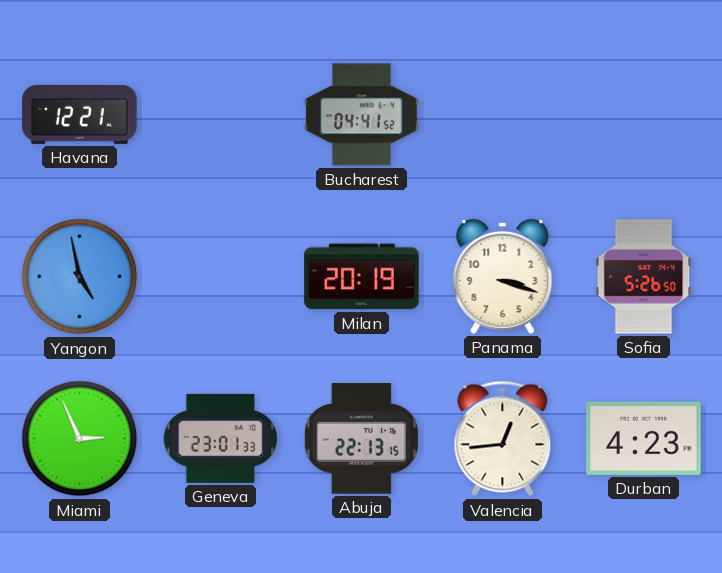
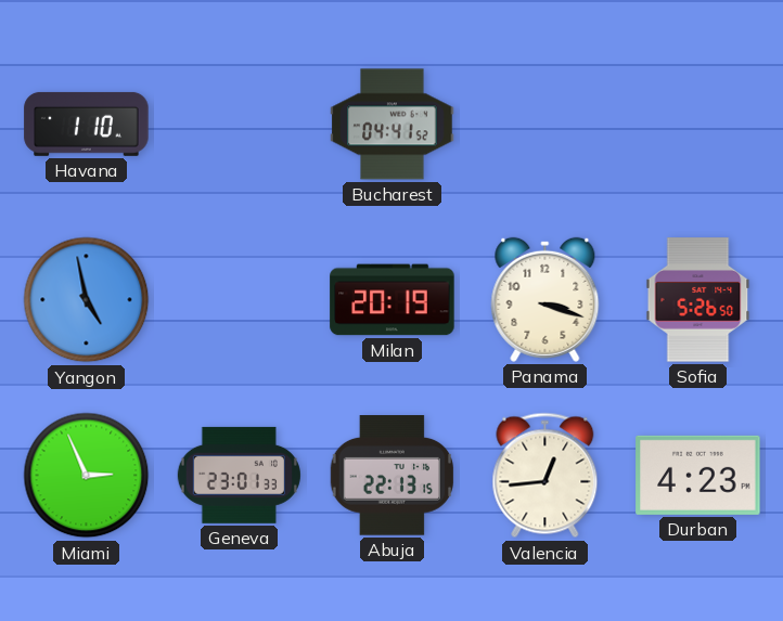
Havana: 12:21 -> 1:10
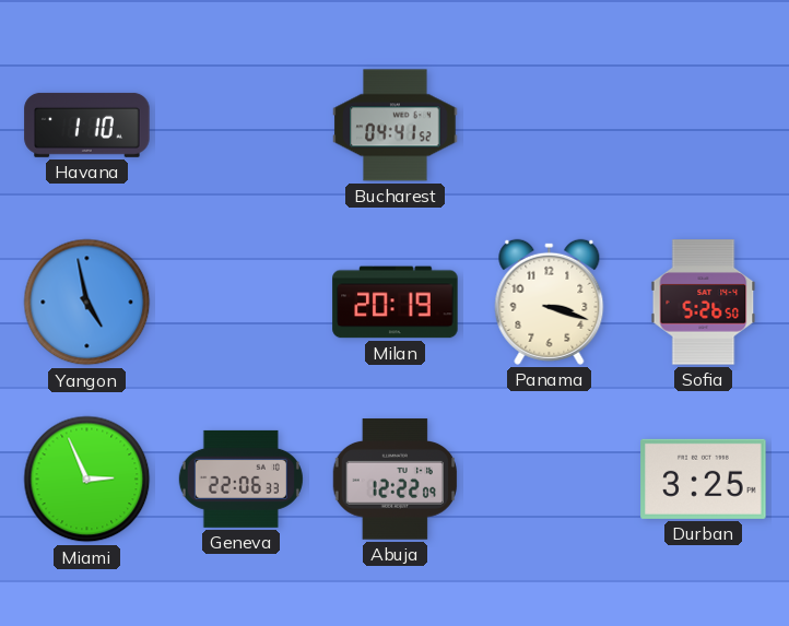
Geneva: 23:01 -> 22:06
Abuja: 22:13 -> 12:22
Valencia: 12:44 -> none
Durban: 4:23 -> 3:25
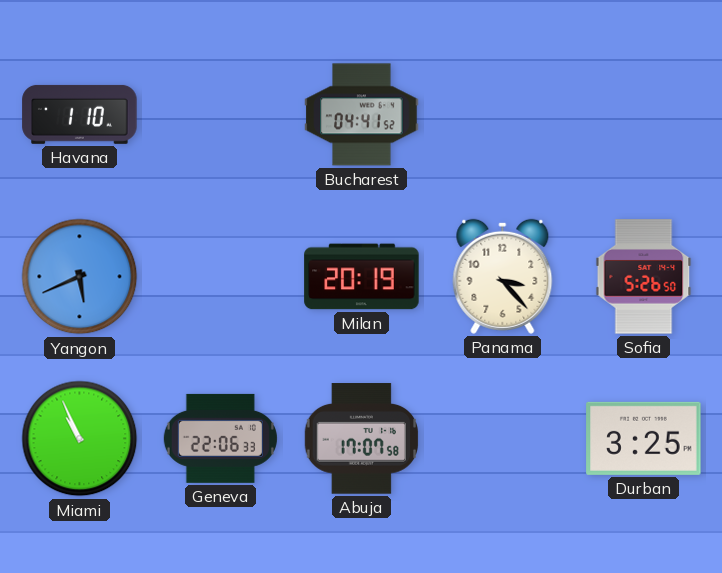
Yangon: 4:58 -> 5:41
Panama: 3:18 -> 3:23
Miami: 2:56 -> 10:56
Abuja: 12:22 -> 17:07
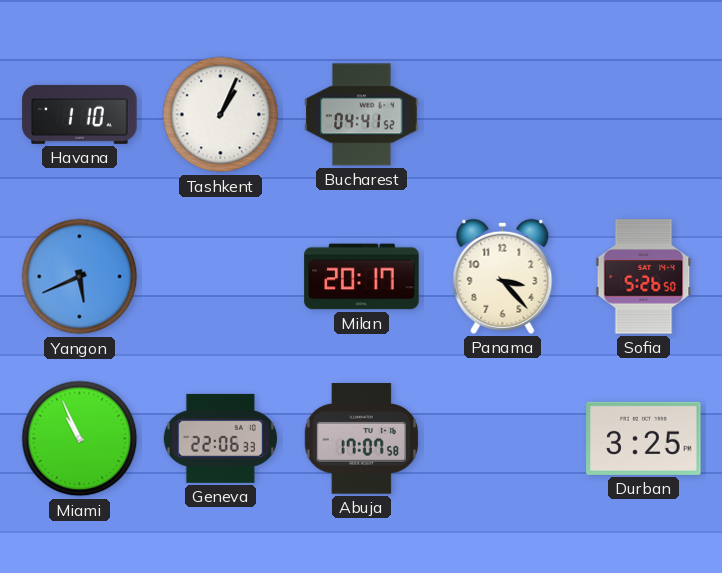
Tashkent: none -> 1:04
Milan: 20:19 -> 20:17
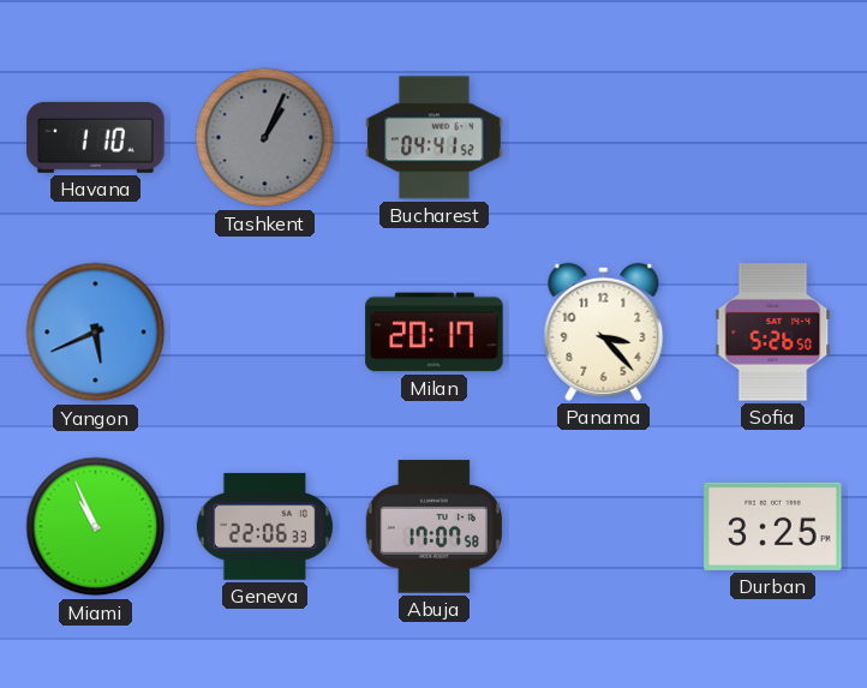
Tashkent dial: white -> grey
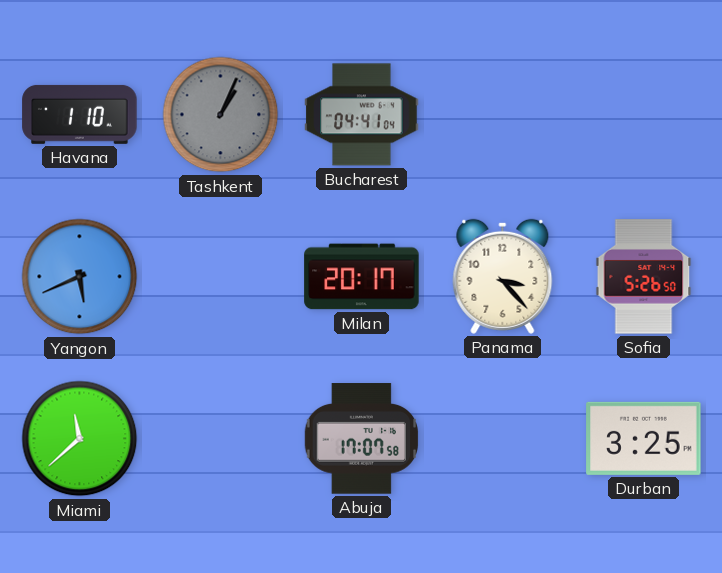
Bucharest: 04:41:52 -> 04:41:04
Miami: 10:56 -> 11:38
Geneva: 22:06 -> none
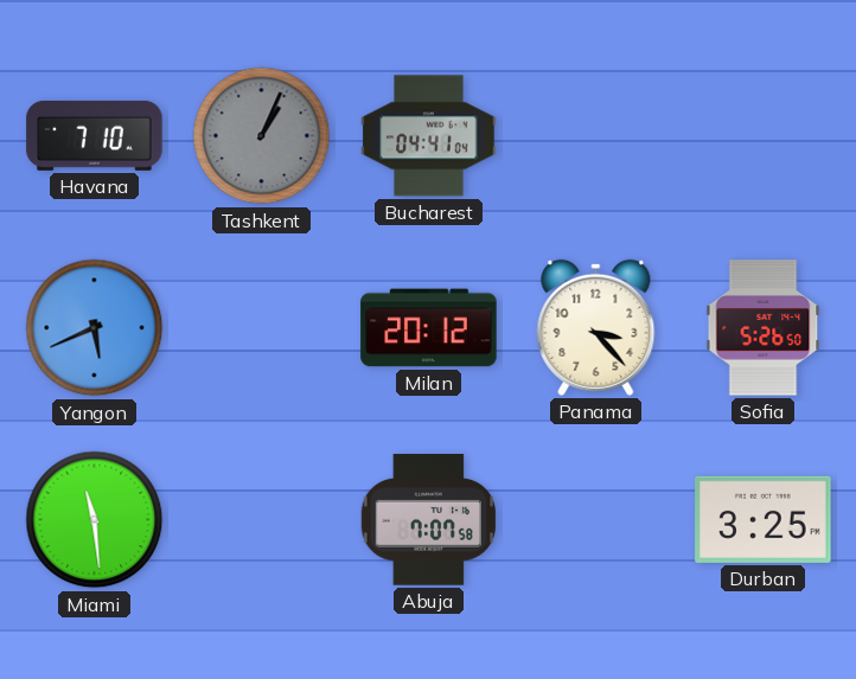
Havana: 1:10 -> 7:10
Milan: 20:17 -> 20:12
Miami: 11:38 -> 11:29
Abuja: 17:07 -> 7:07
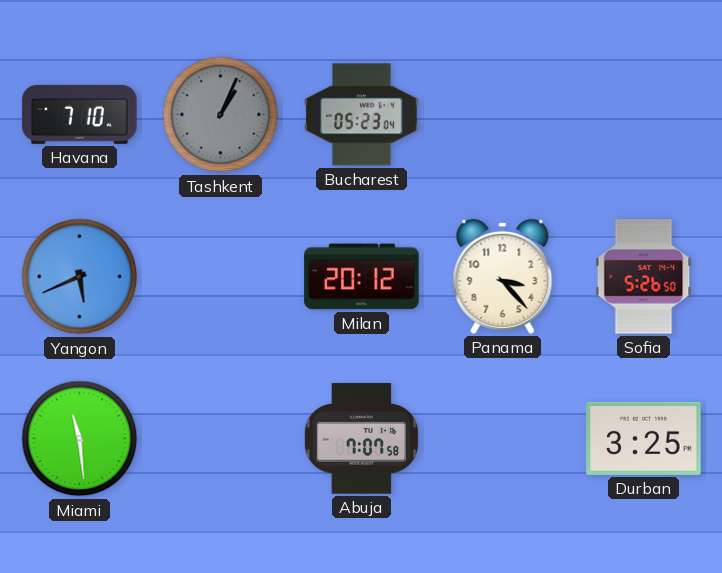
Bucharest: 04:41 -> 05:23
